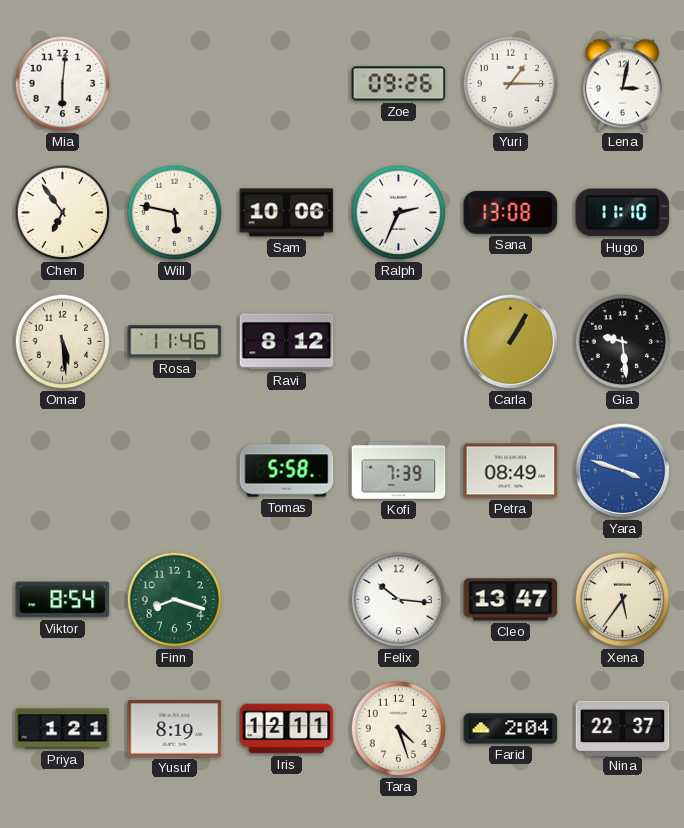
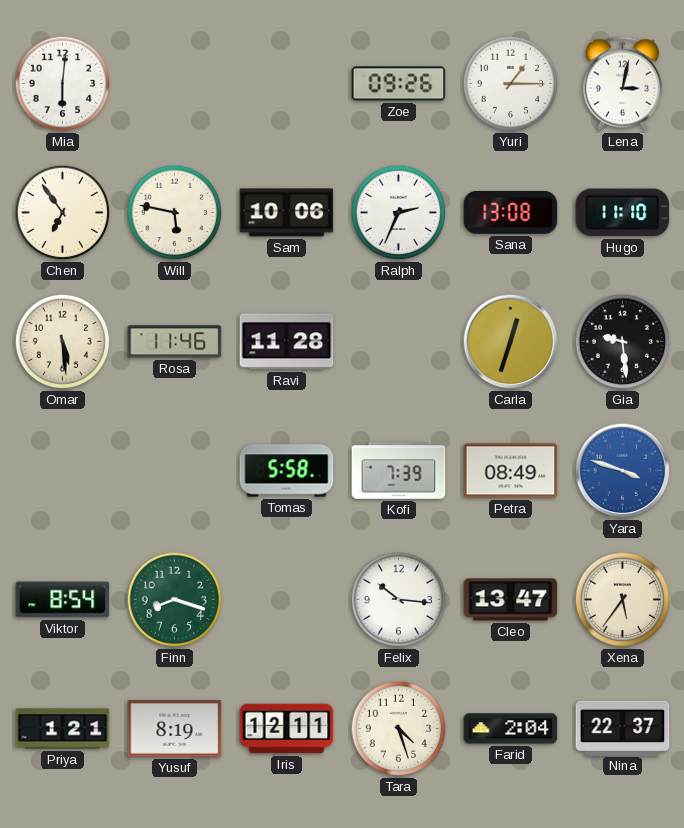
Ravi: 8:12 -> 11:28
Carla: 1:05 -> 12:33
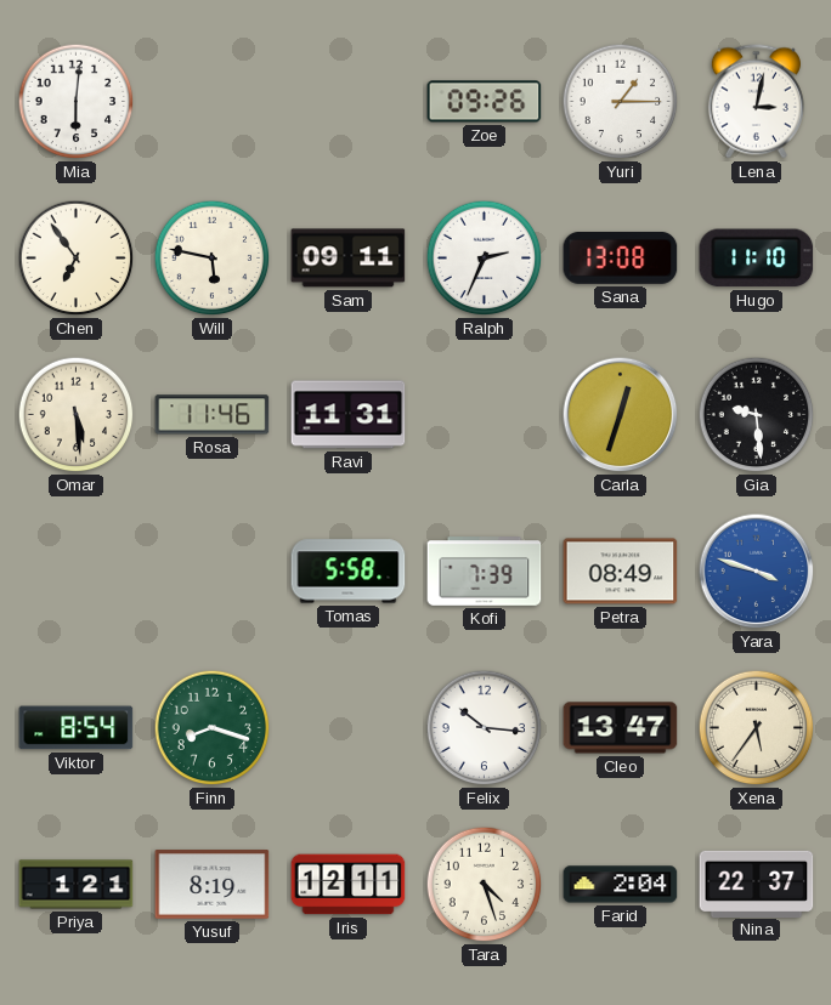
Sam: 10:06 -> 09:11
Ravi: 11:28 -> 11:31
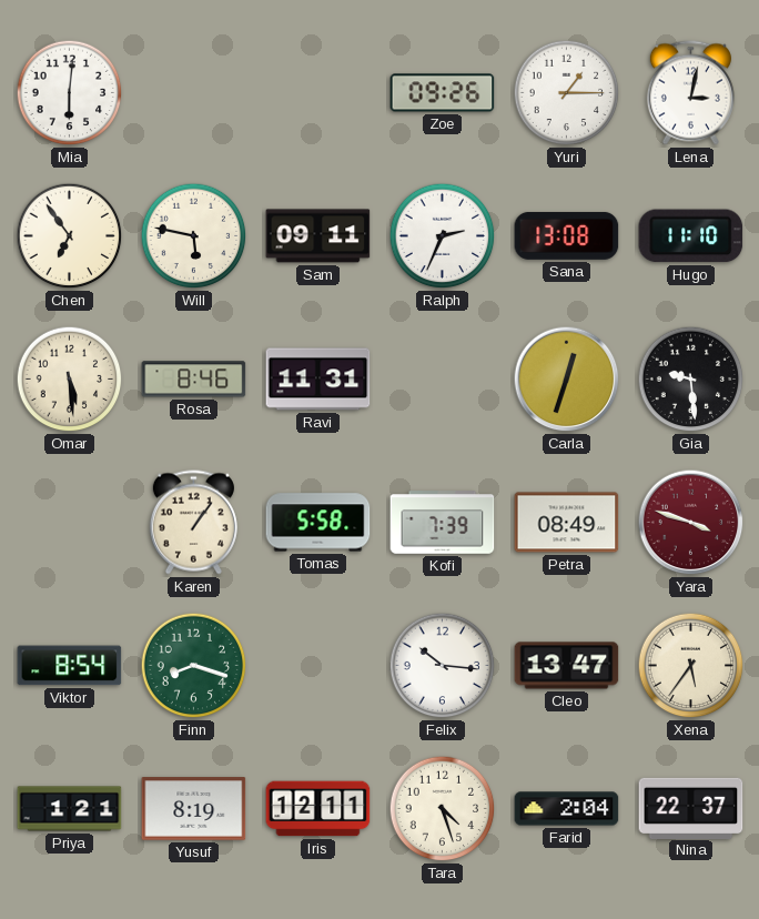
Rosa: 11:46 -> 8:46
Karen: none -> 1:06
Yara dial: blue -> burgundy
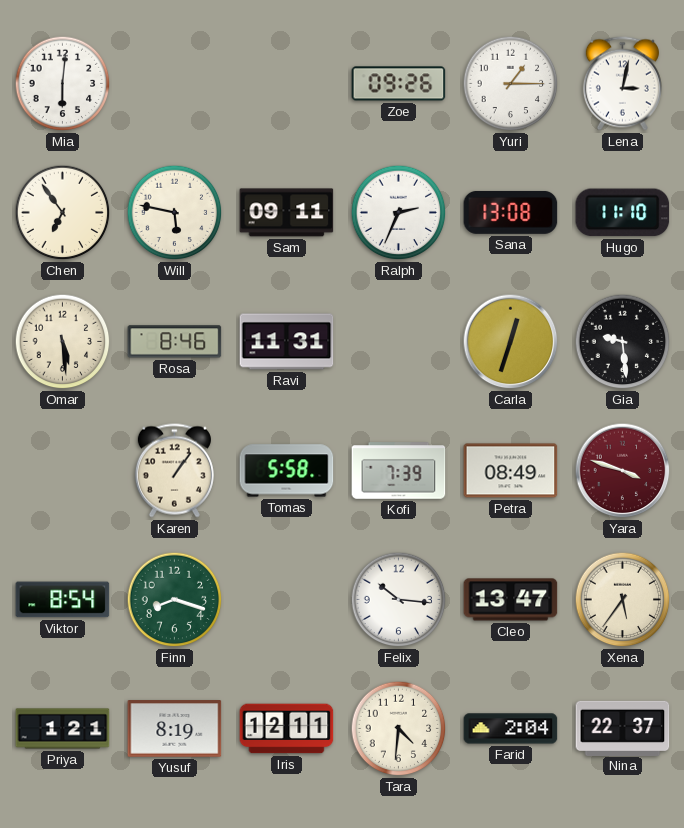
Tara: 4:27 -> 4:31
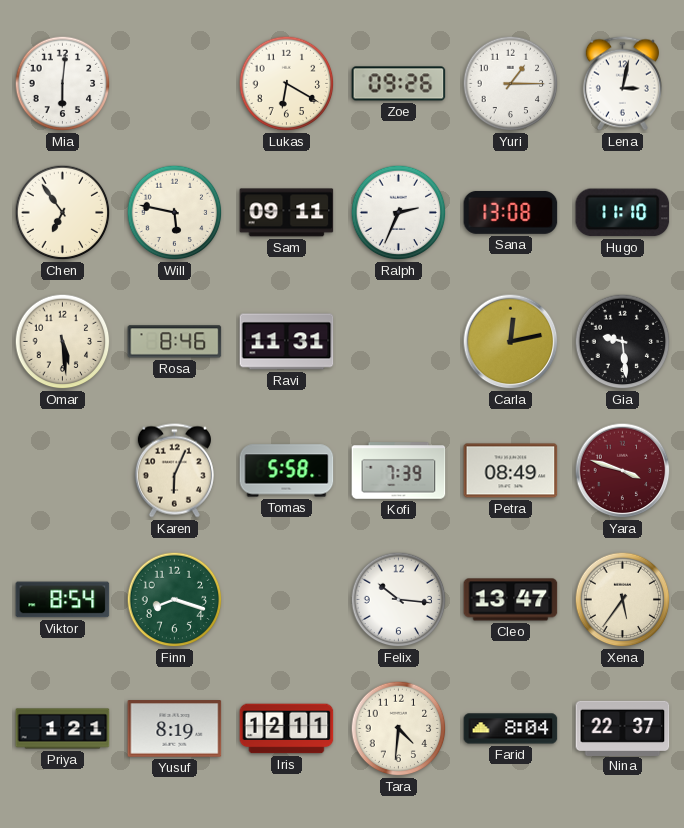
Lukas: none -> 6:20
Carla: 12:33 -> 12:13
Karen: 1:06 -> 6:04
Farid: 2:04 -> 8:04
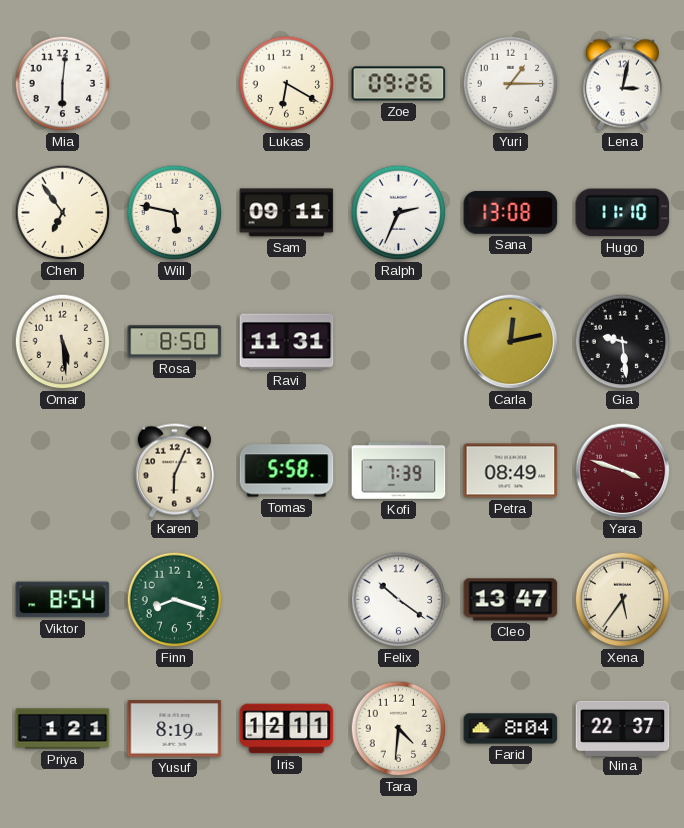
Rosa: 8:46 -> 8:50
Felix: 10:16 -> 10:21
